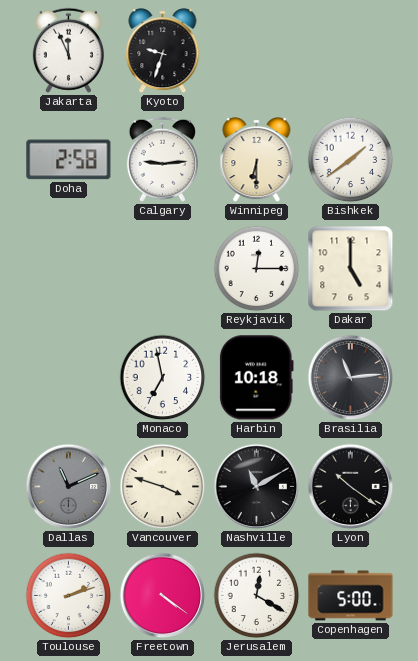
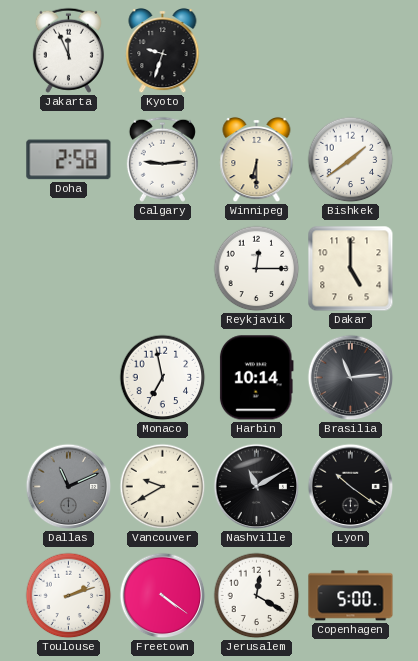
Harbin: 10:18 -> 10:14
Vancouver: 3:48 -> 9:40
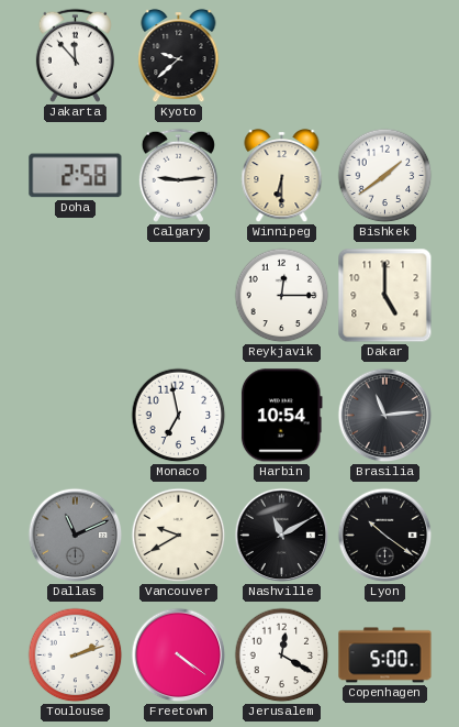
Jakarta: 11:56 -> 11:53
Kyoto: 9:33 -> 9:38
Harbin: 10:14 -> 10:54
